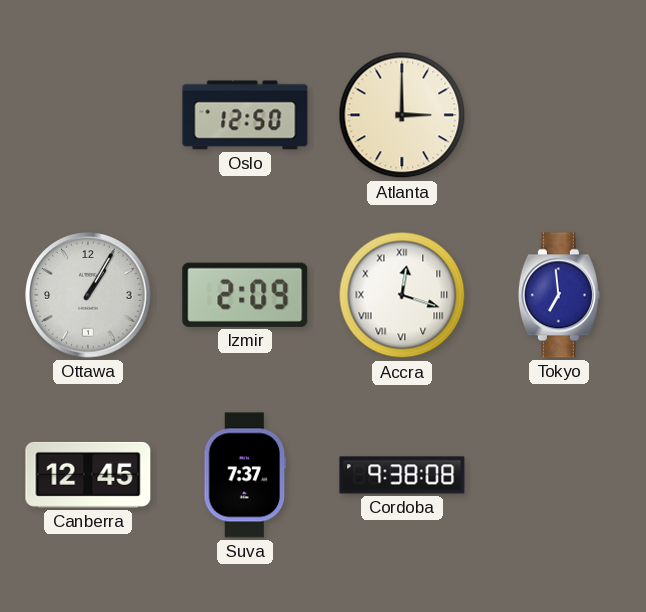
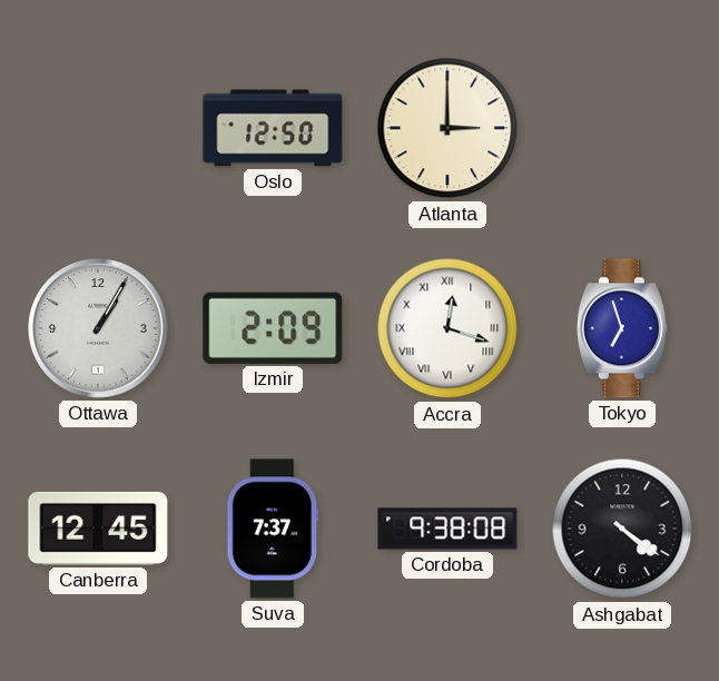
Tokyo: 6:59 -> 6:57
Ashgabat: none -> 4:21
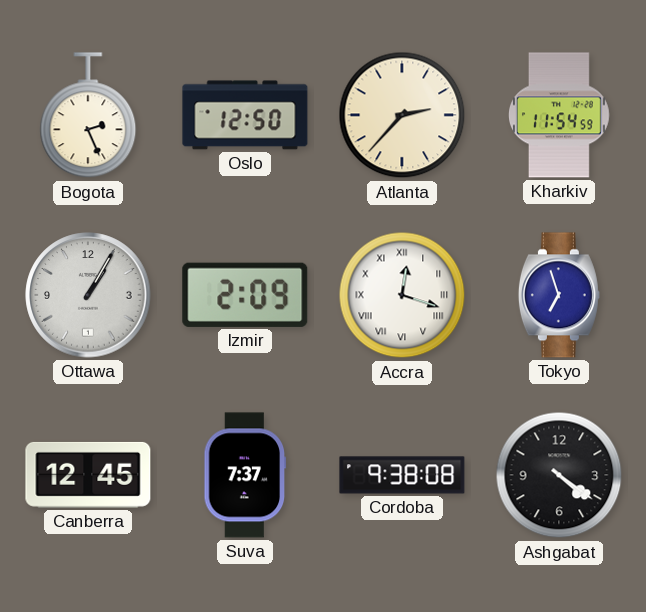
Bogota: none -> 2:26
Atlanta: 3:00 -> 2:37
Kharkiv: none -> 11:54
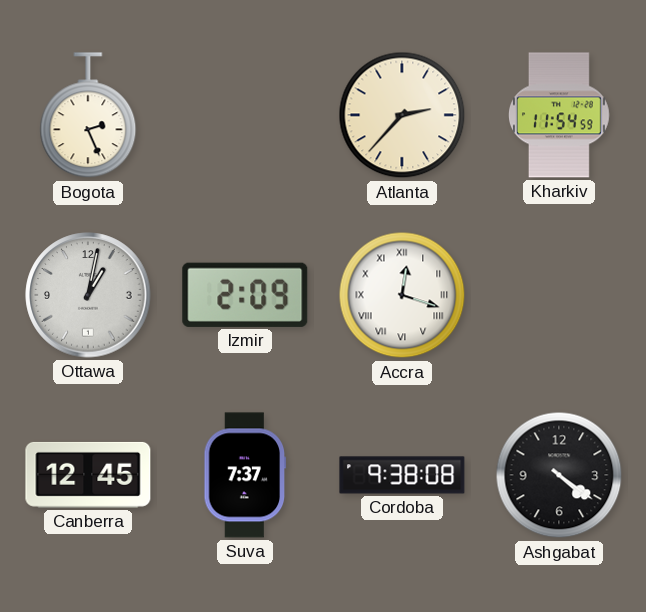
Oslo: 12:50 -> none
Ottawa: 1:05 -> 1:02
Tokyo: 6:57 -> none
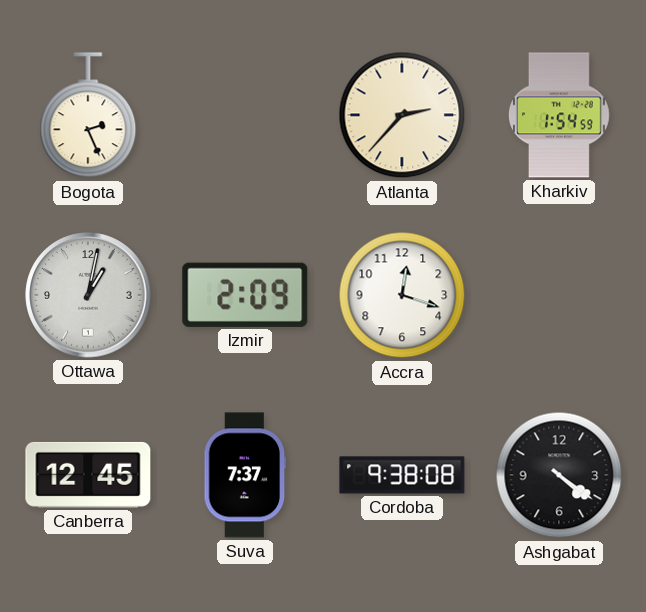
Kharkiv: 11:54 -> 1:54
Accra numerals: Roman -> Arabic
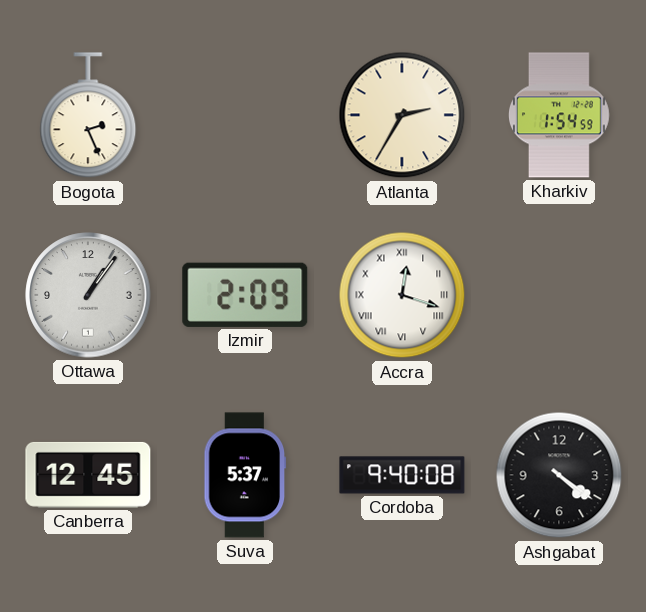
Atlanta: 2:37 -> 2:35
Ottawa: 1:02 -> 1:06
Accra numerals: Arabic -> Roman
Suva: 7:37 -> 5:37
Cordoba: 9:38 -> 9:40
